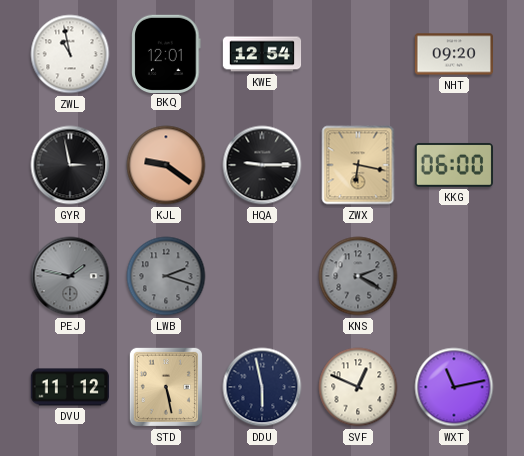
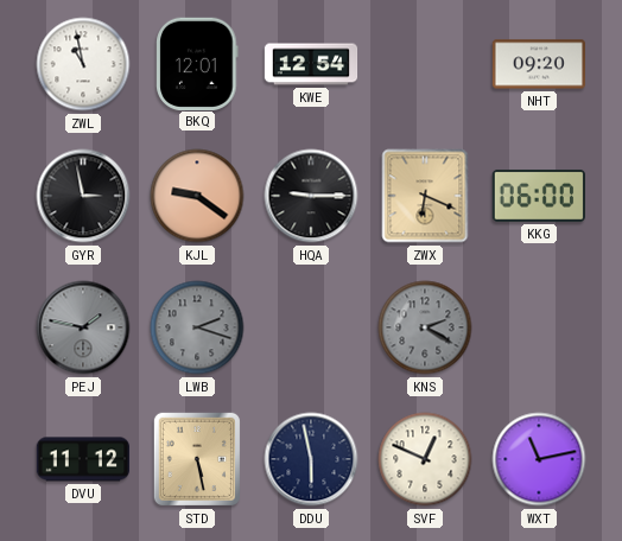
ZWX: 6:17 -> 6:19
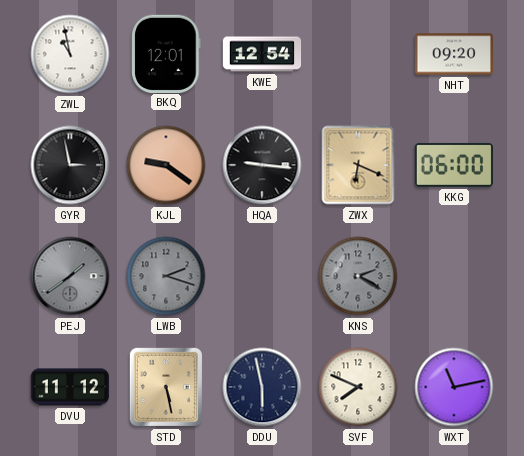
HQA: 9:15 -> 9:16
PEJ: 1:47 -> 1:39
SVF: 12:49 -> 7:49
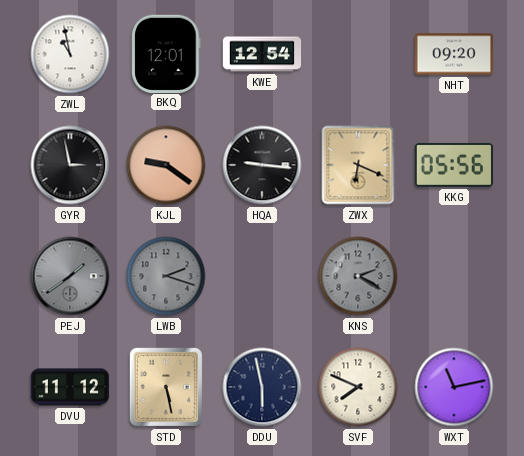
KKG: 06:00 -> 05:56
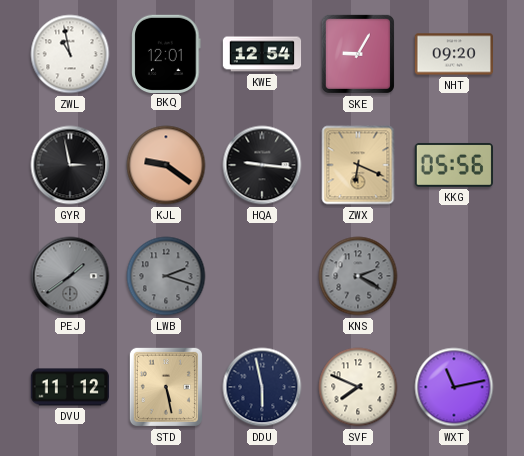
SKE: none -> 9:05
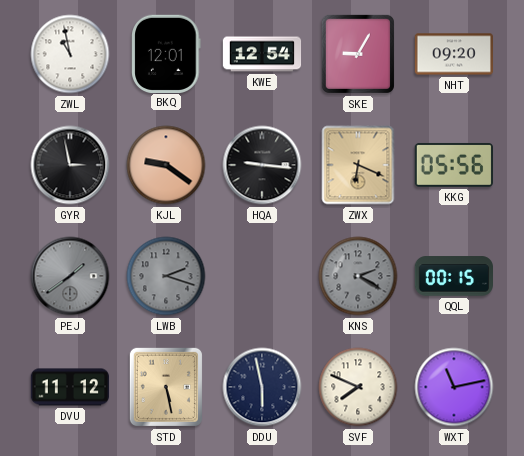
QQL: none -> 00:15
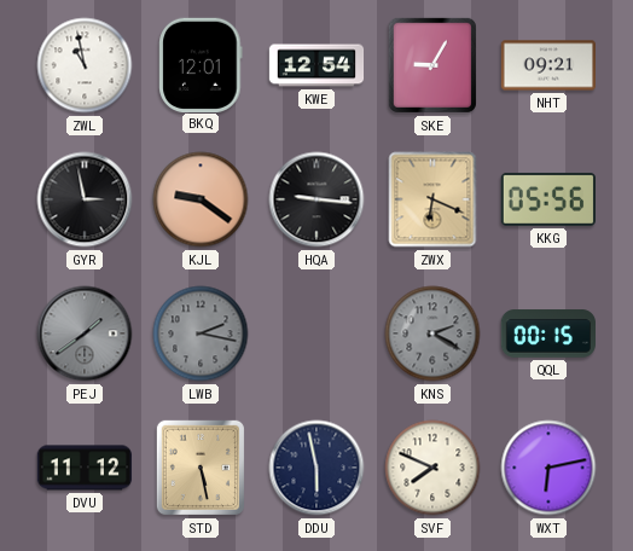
NHT: 09:20 -> 09:21
LWB: 2:18 -> 2:17
WXT: 11:13 -> 6:13
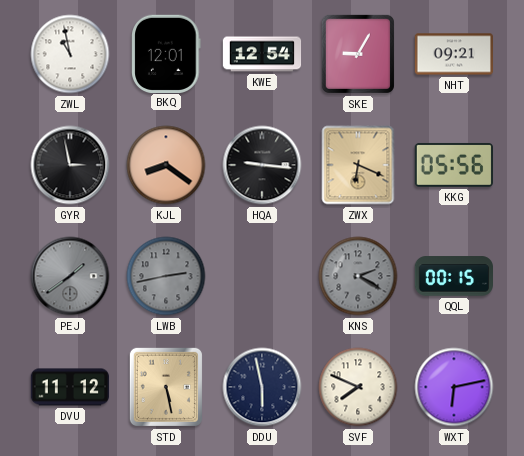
KJL: 9:21 -> 8:21
LWB: 2:17 -> 2:43
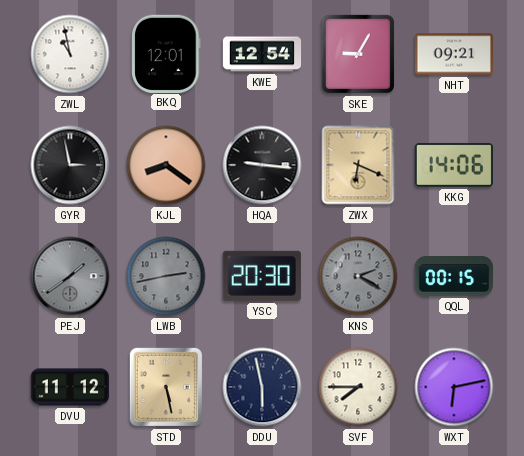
KKG: 05:56 -> 14:06
YSC: none -> 20:30
SVF: 7:49 -> 7:45
